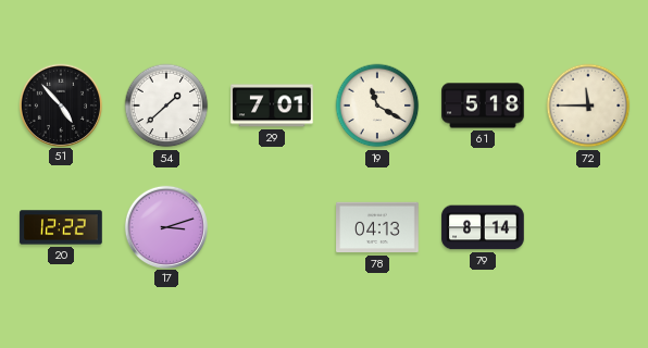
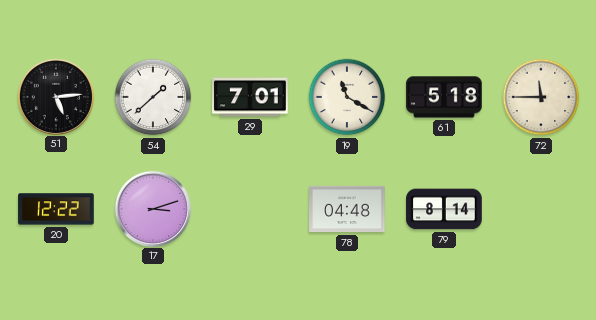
51: 4:53 -> 5:14
78: 04:13 -> 04:48
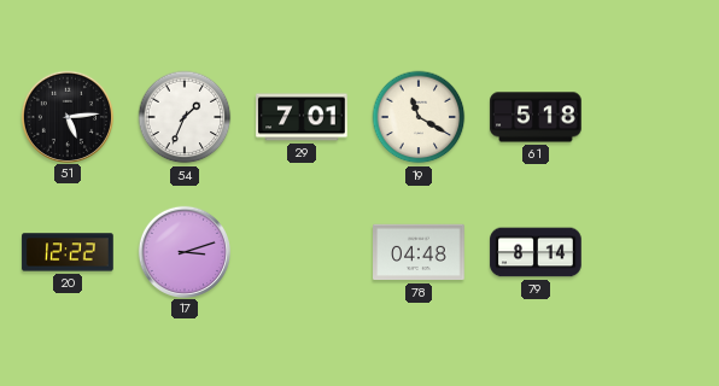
54: 1:38 -> 1:34
72: 11:45 -> none
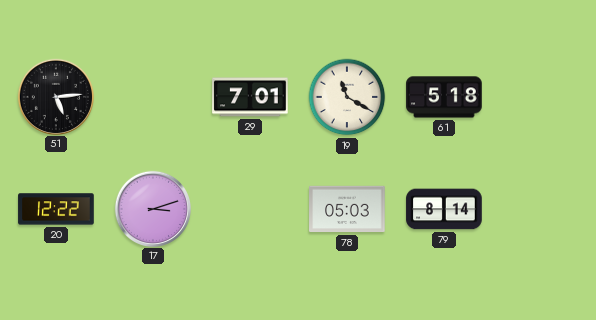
54: 1:34 -> none
78: 04:48 -> 05:03
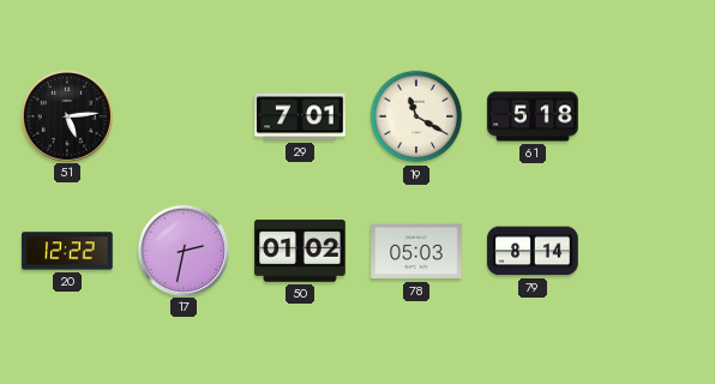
17: 3:12 -> 2:32
50: none -> 01:02
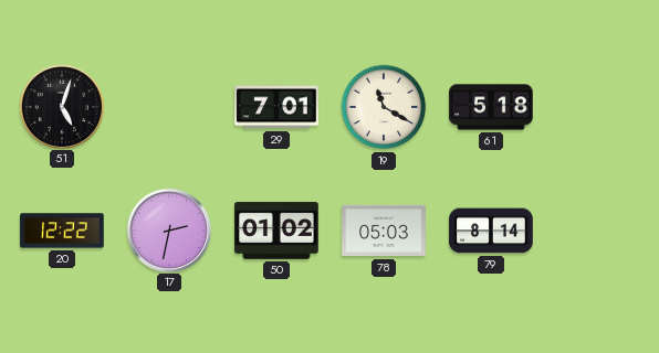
51: 5:14 -> 5:03
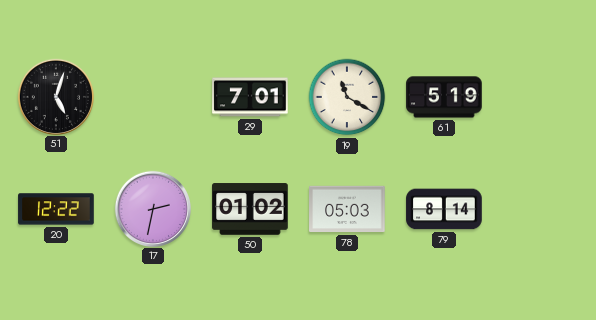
61: 5:18 -> 5:19
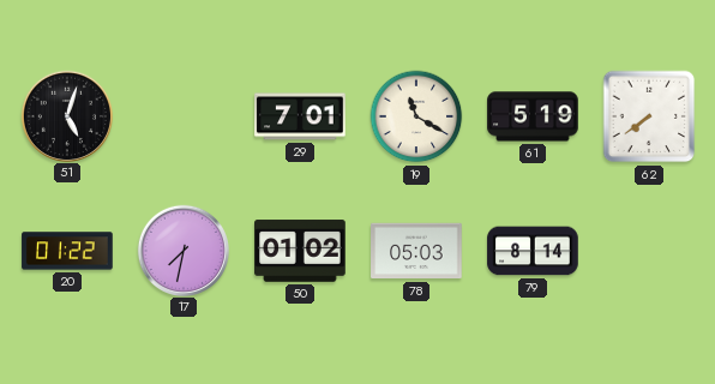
62: none -> 7:39
20: 12:22 -> 01:22
17: 2:32 -> 7:32
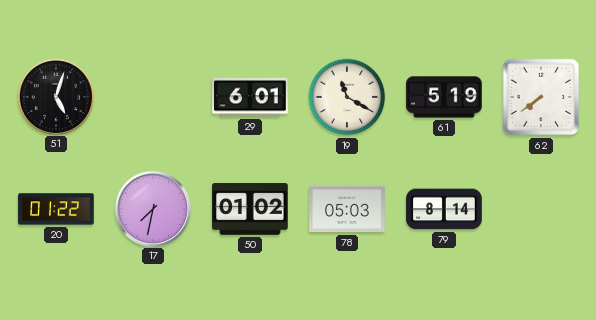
29: 7:01 -> 6:01
